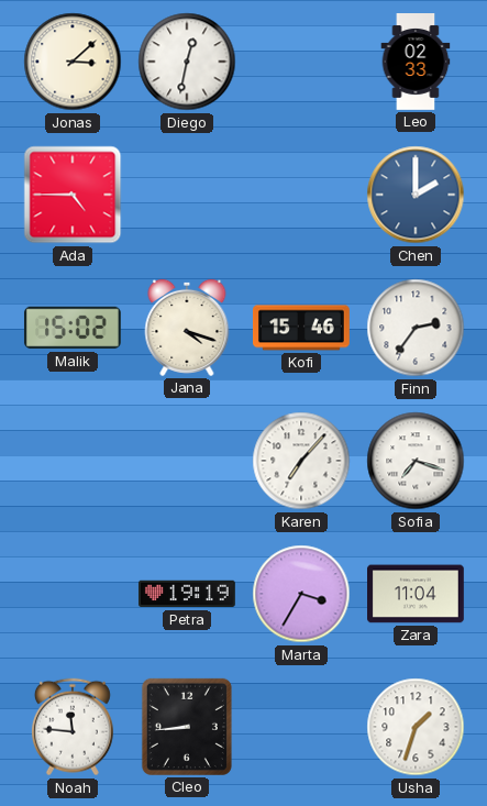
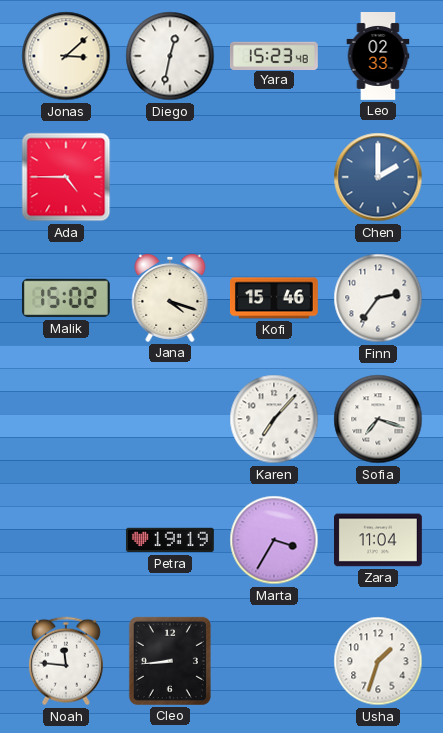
Yara: none -> 15:23
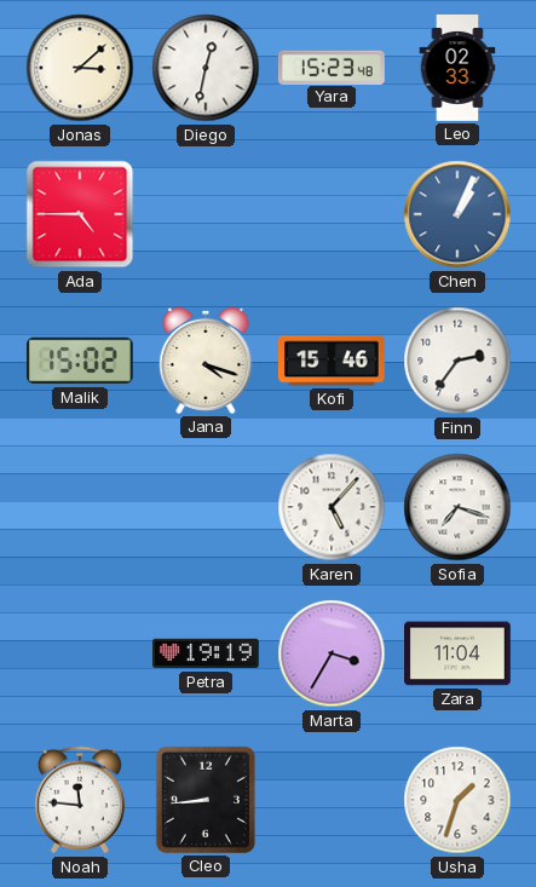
Chen: 2:00 -> 1:04
Karen: 7:07 -> 5:07
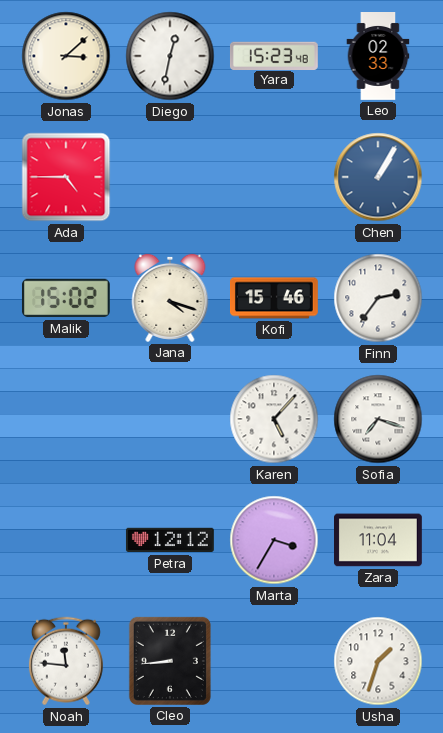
Chen: 1:04 -> 1:05
Petra: 19:19 -> 12:12
